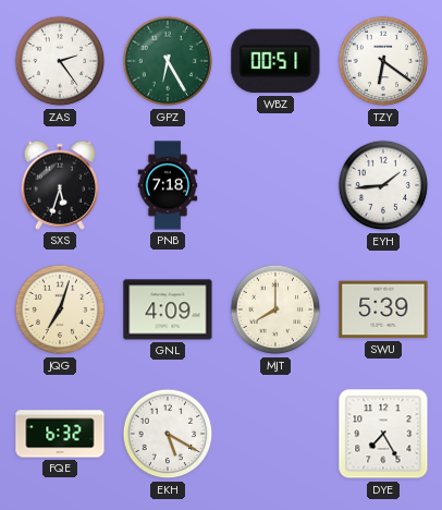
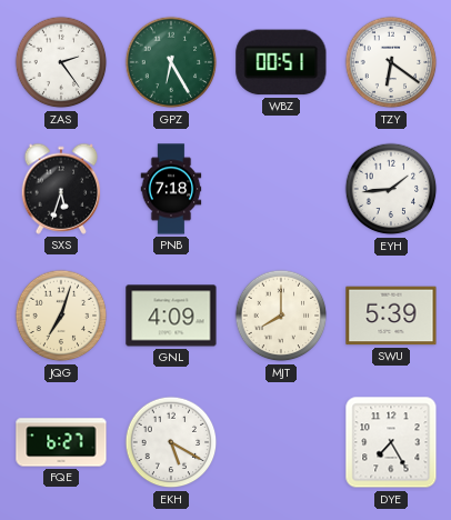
FQE: 6:32 -> 6:27
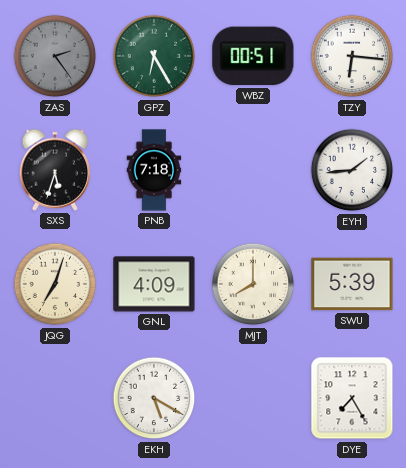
ZAS dial: white -> grey
TZY: 6:21 -> 6:16
FQE: 6:27 -> none
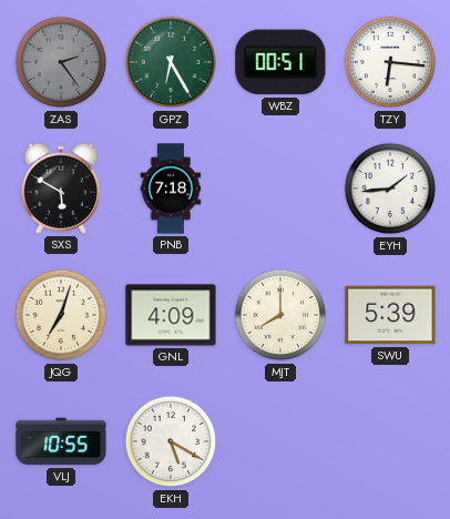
SXS: 5:33 -> 5:50
VLJ: none -> 10:55
DYE: 7:25 -> none
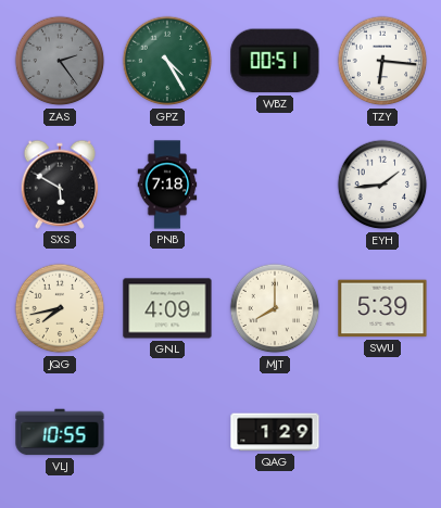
GPZ: 6:25 -> 4:25
JQG: 7:03 -> 7:43
EKH: 5:20 -> none
QAG: none -> 1:29
